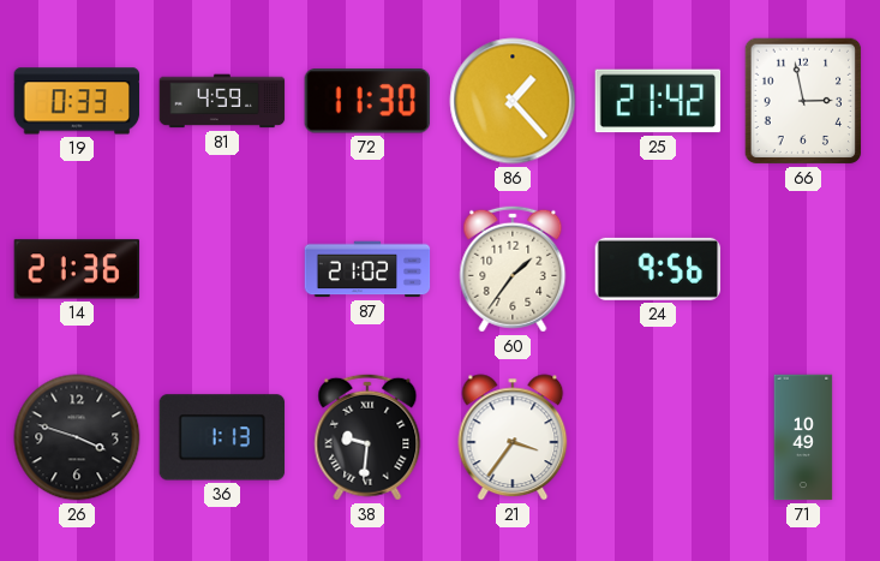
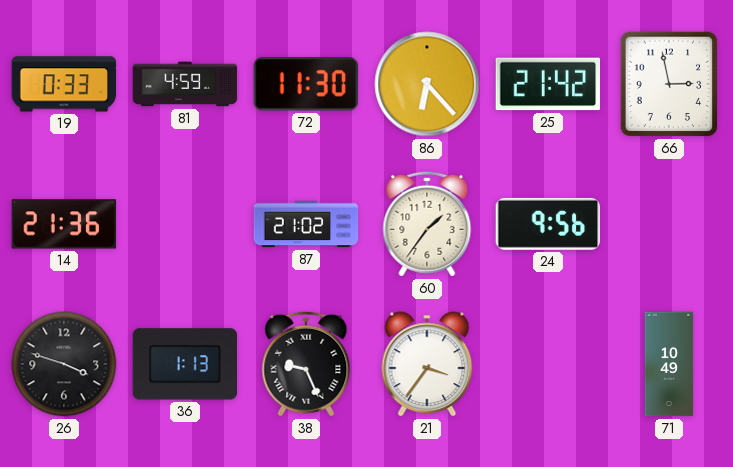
86: 1:23 -> 6:23
38: 9:31 -> 9:26
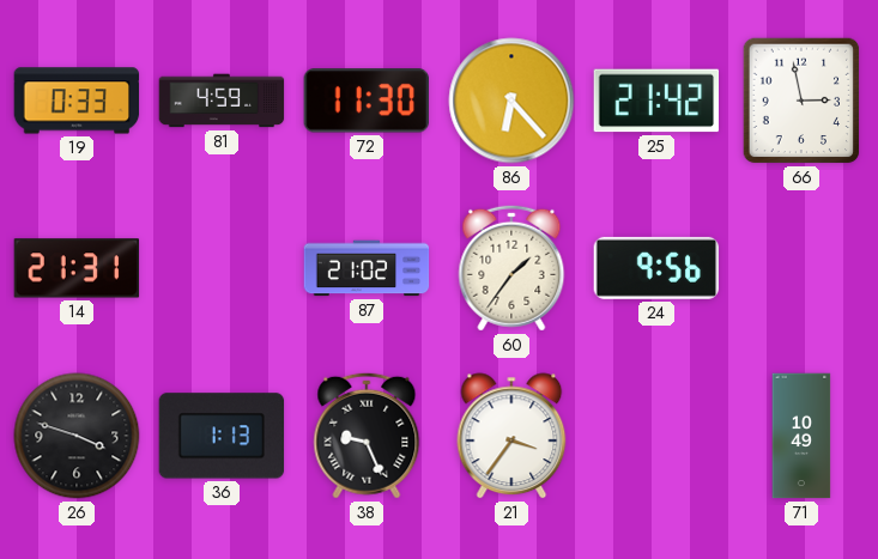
14: 21:36 -> 21:31
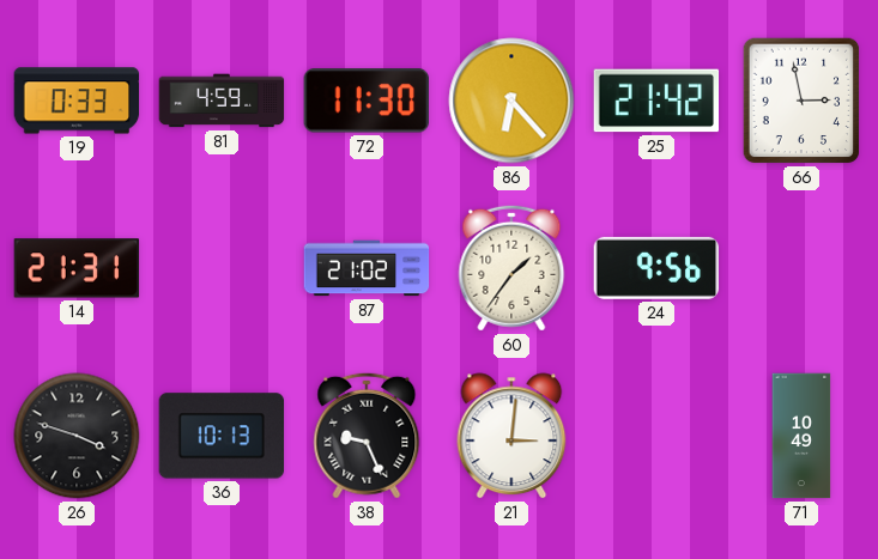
36: 1:13 -> 10:13
21: 3:36 -> 3:01
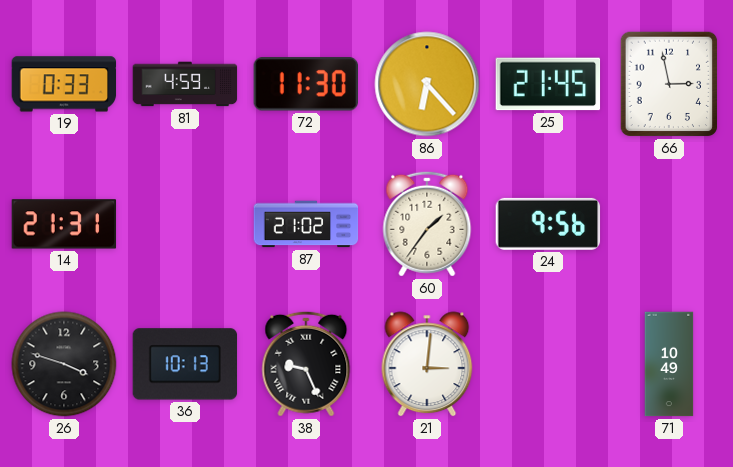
25: 21:42 -> 21:45
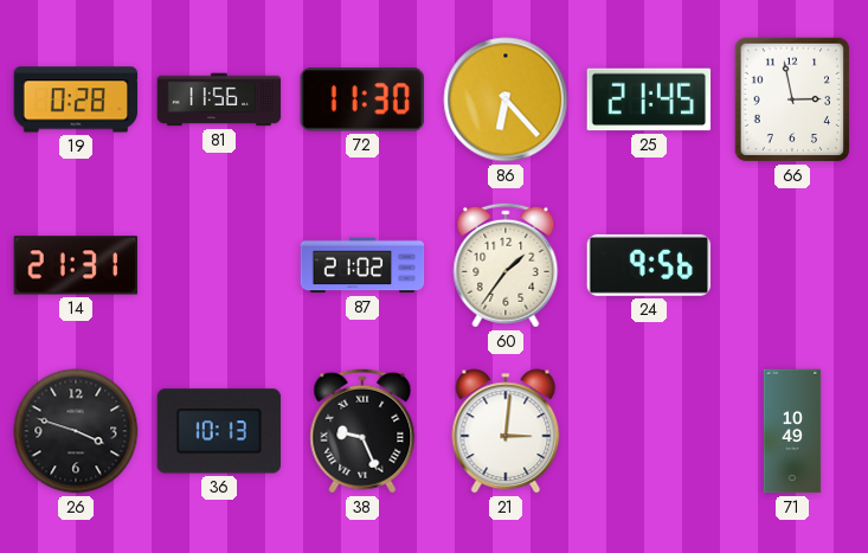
19: 0:33 -> 0:28
81: 4:59 -> 11:56
